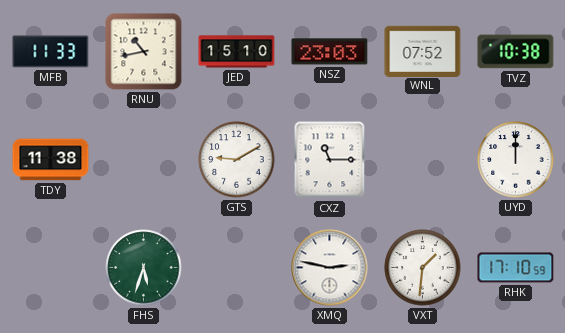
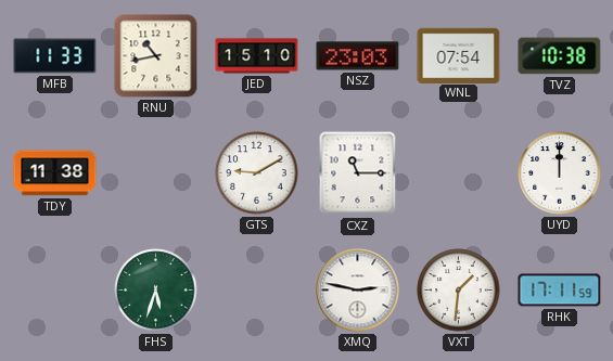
WNL: 07:52 -> 07:54
RHK: 17:10 -> 17:11
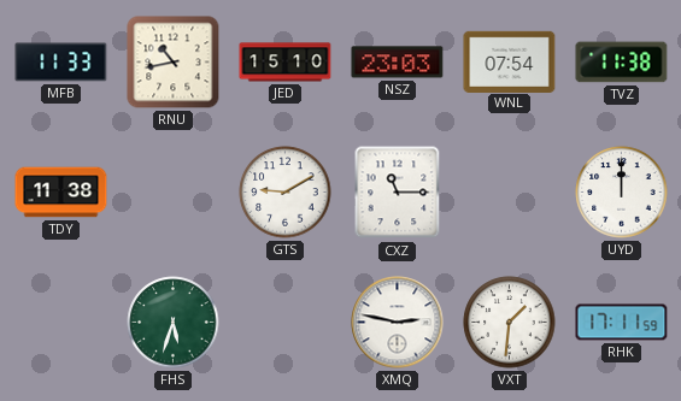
TVZ: 10:38 -> 11:38
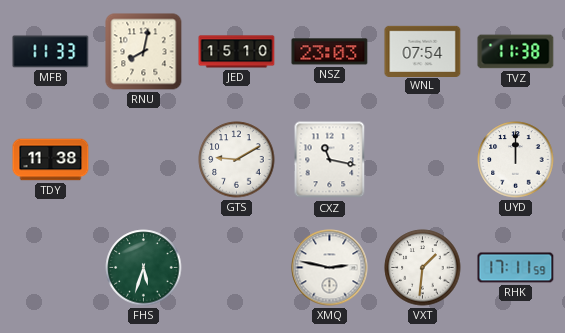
RNU: 10:43 -> 8:02
CXZ: 11:15 -> 11:17
